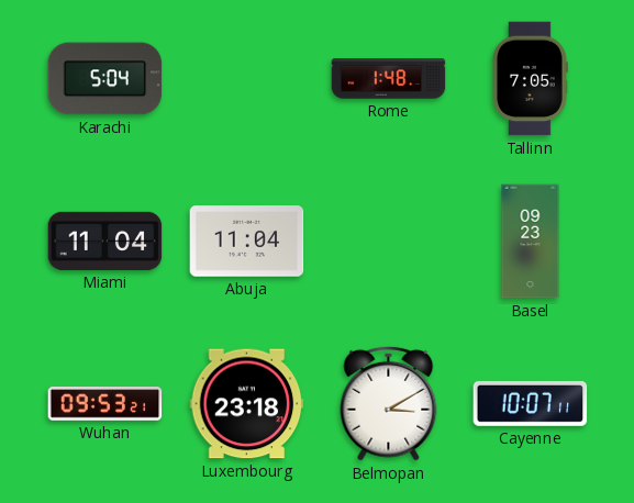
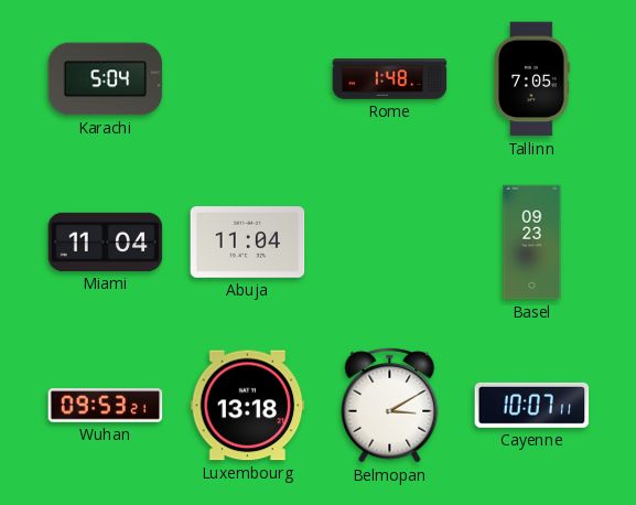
Luxembourg: 23:18 -> 13:18
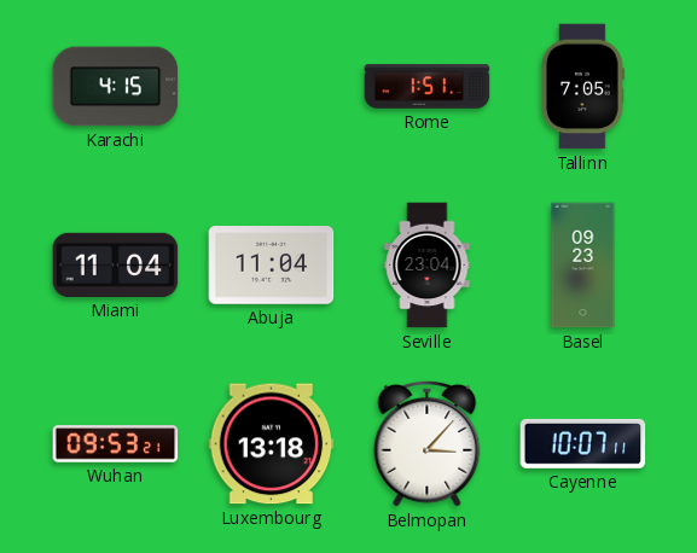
Karachi: 5:04 -> 4:15
Rome: 1:48 -> 1:51
Seville: none -> 23:04
Belmopan: 3:10 -> 3:07
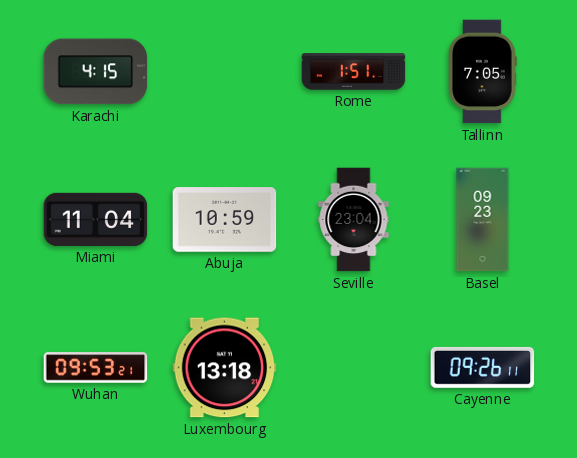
Abuja: 11:04 -> 10:59
Belmopan: 3:07 -> none
Cayenne: 10:07 -> 09:26
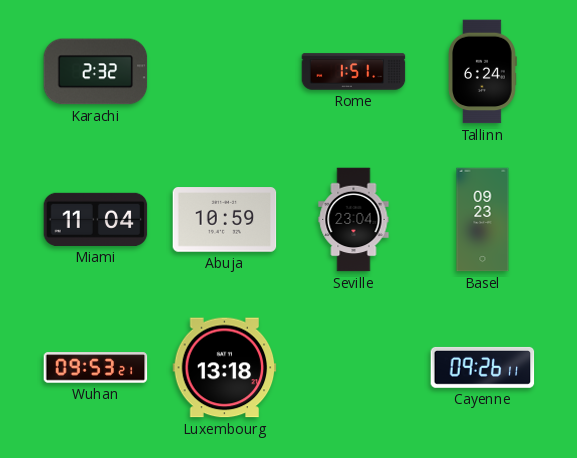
Karachi: 4:15 -> 2:32
Tallinn: 7:05 -> 6:24
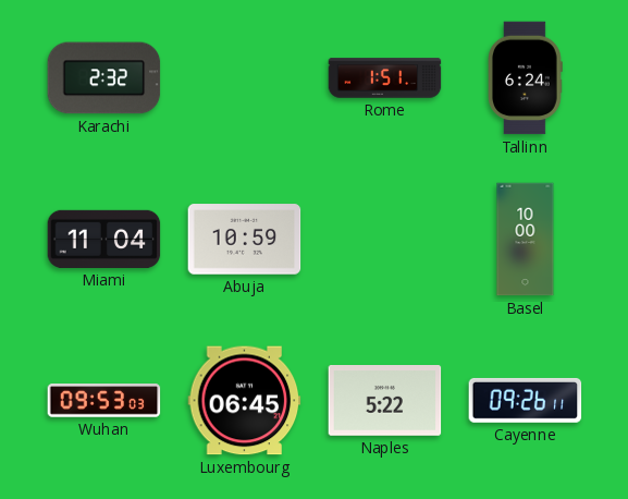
Seville: 23:04 -> none
Basel: 09:23 -> 10:00
Wuhan: 09:53:21 -> 09:53:03
Luxembourg: 13:18 -> 06:45
Naples: none -> 5:22
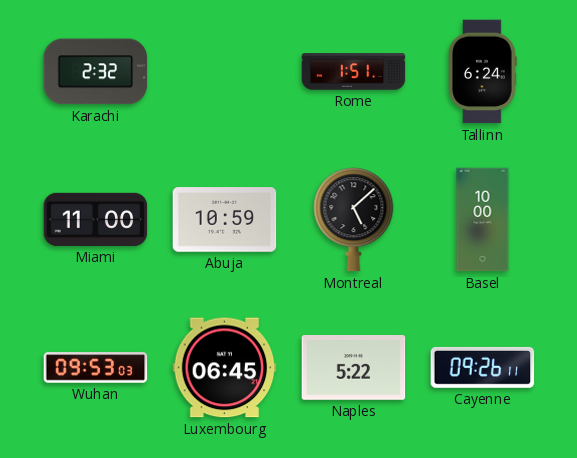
Miami: 11:04 -> 11:00
Montreal: none -> 5:08
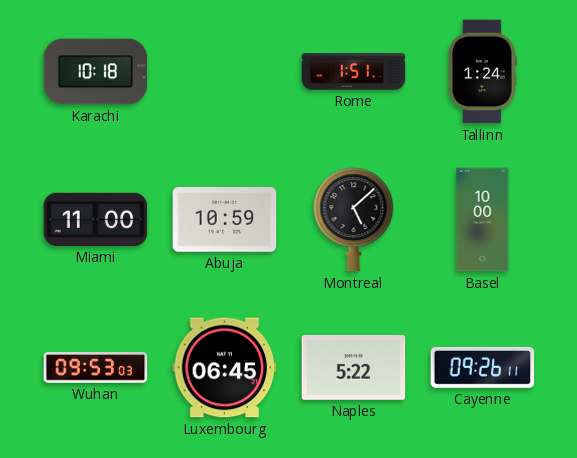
Karachi: 2:32 -> 10:18
Tallinn: 6:24 -> 1:24
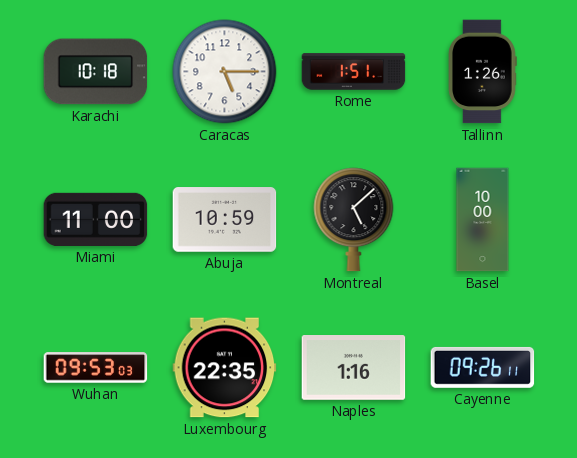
Caracas: none -> 5:15
Tallinn: 1:24 -> 1:26
Luxembourg: 06:45 -> 22:35
Naples: 5:22 -> 1:16
